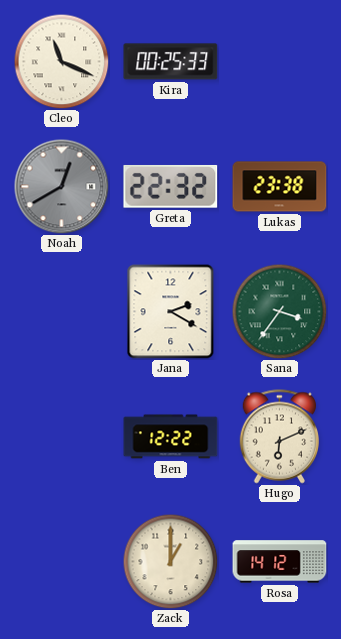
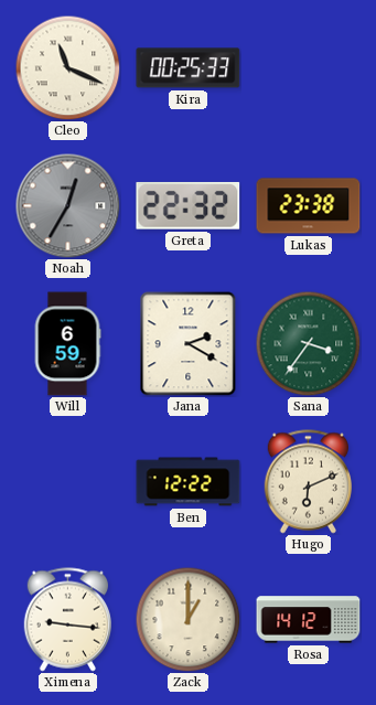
Noah: 12:40 -> 12:35
Will: none -> 6:59
Ximena: none -> 9:16
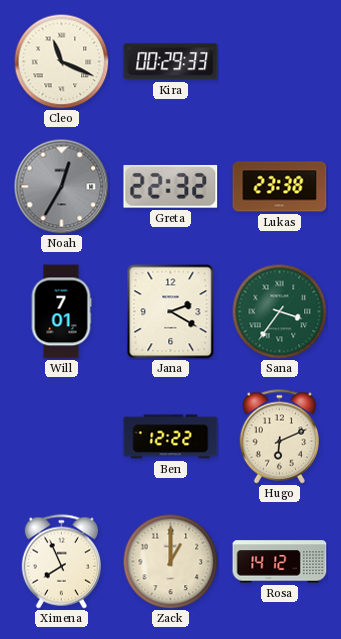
Kira: 00:25 -> 00:29
Will: 6:59 -> 7:01
Ximena: 9:16 -> 7:56
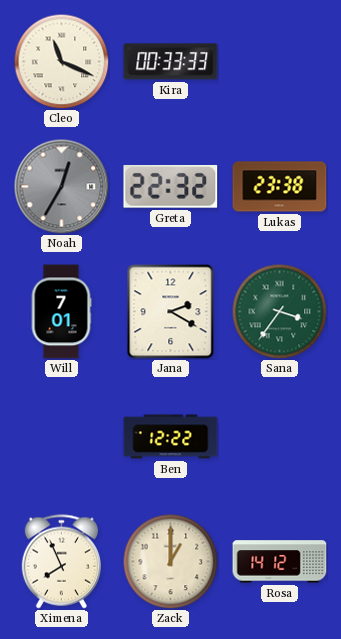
Kira: 00:29 -> 00:33
Hugo: 6:11 -> none
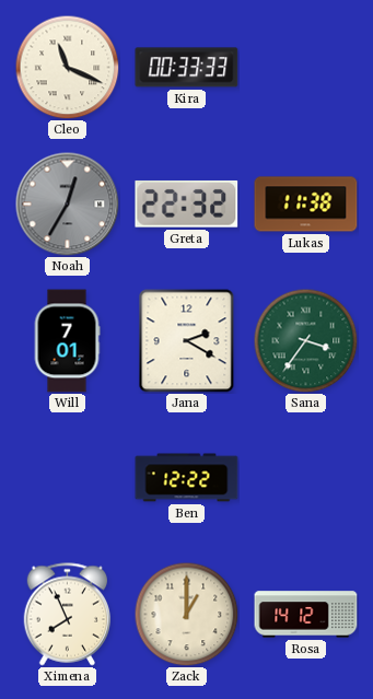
Lukas: 23:38 -> 11:38
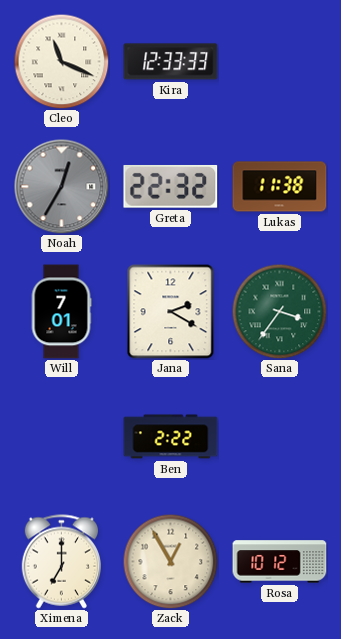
Kira: 00:33 -> 12:33
Ben: 12:22 -> 2:22
Ximena: 7:56 -> 7:00
Zack: 1:00 -> 12:55
Rosa: 14:12 -> 10:12
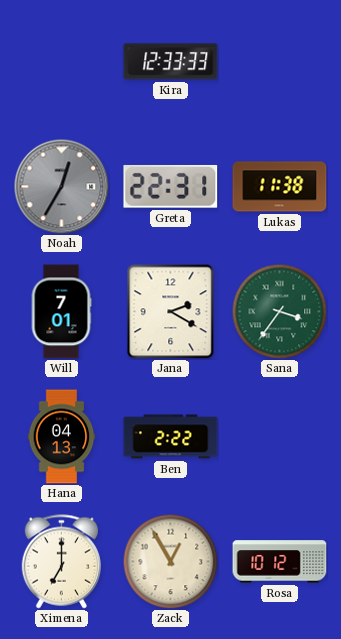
Cleo: 11:19 -> none
Greta: 22:32 -> 22:31
Hana: none -> 04:13
